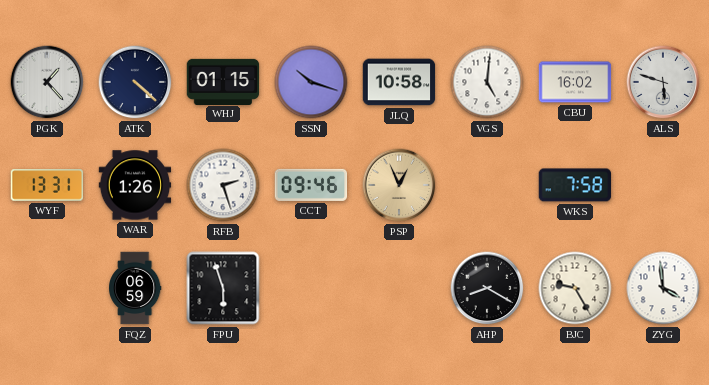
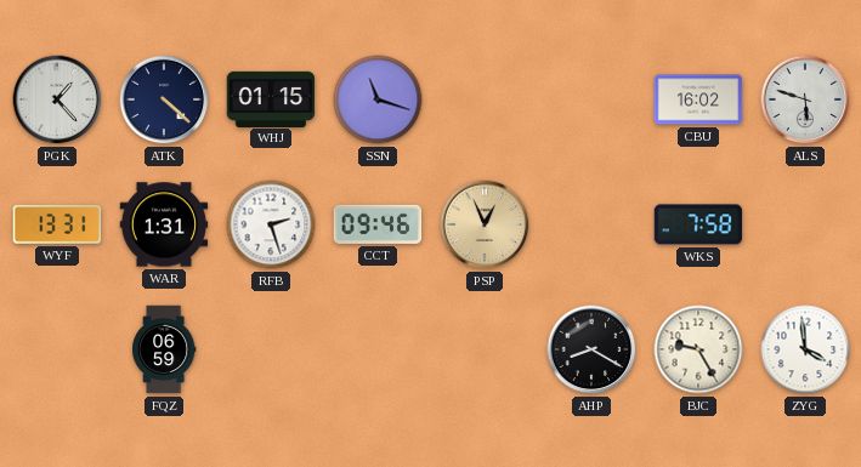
SSN: 10:18 -> 11:18
JLQ: 10:58 -> none
VGS: 5:01 -> none
WAR: 1:26 -> 1:31
FPU: 5:57 -> none
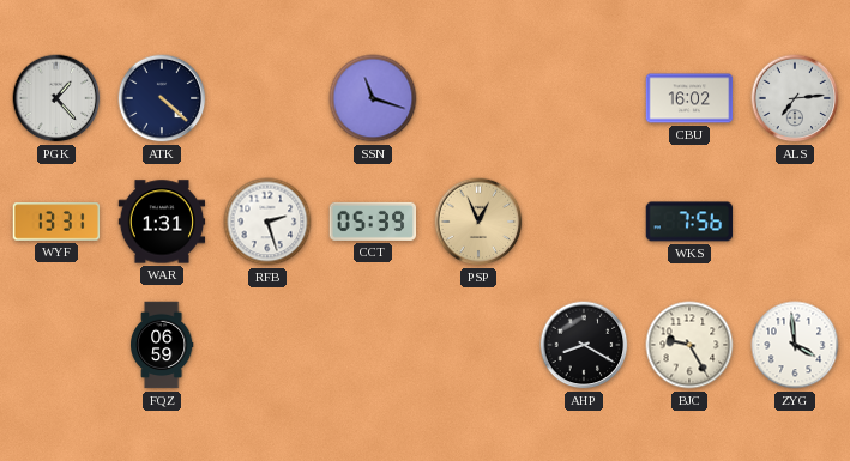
WHJ: 01:15 -> none
ALS: 5:48 -> 7:14
CCT: 09:46 -> 05:39
WKS: 7:58 -> 7:56
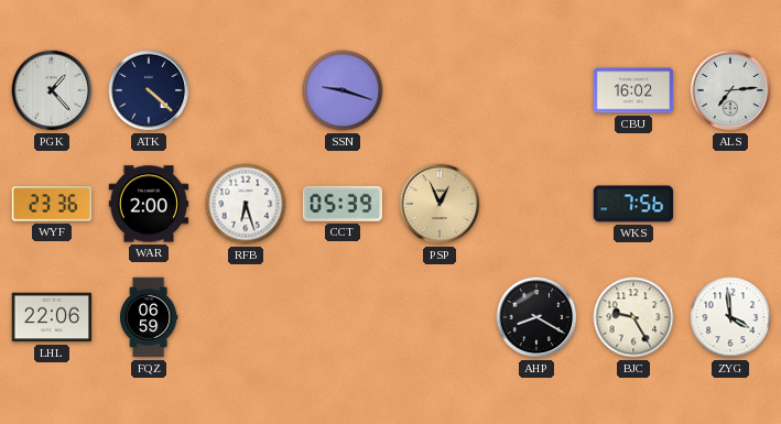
SSN: 11:18 -> 9:18
WYF: 13:31 -> 23:36
WAR: 1:31 -> 2:00
RFB: 2:27 -> 6:27
LHL: none -> 22:06
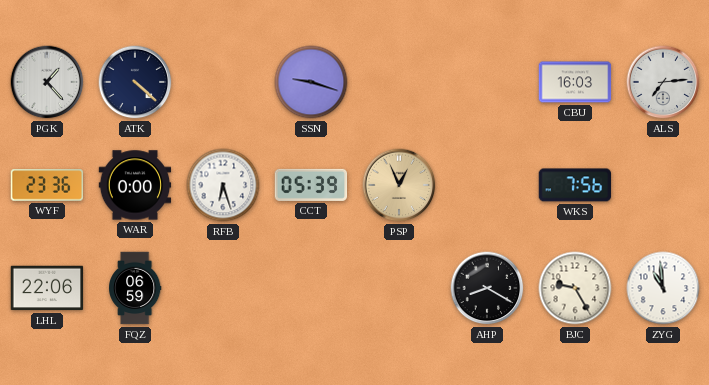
CBU: 16:02 -> 16:03
WAR: 2:00 -> 0:00
ZYG: 3:59 -> 10:59
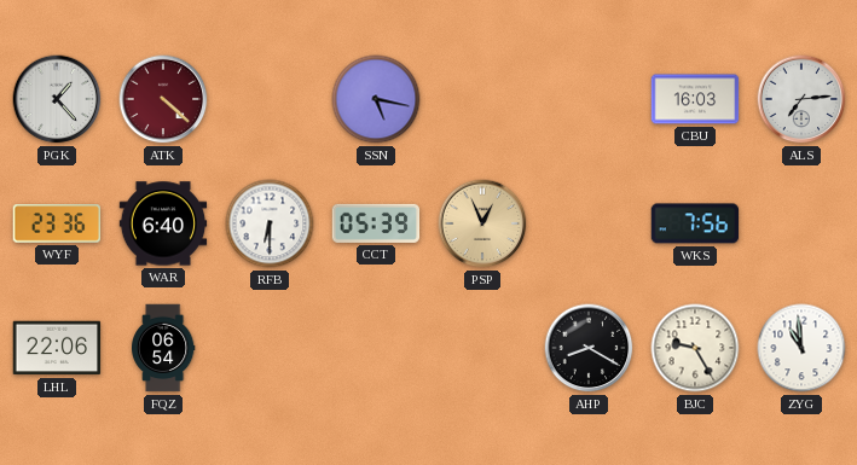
ATK dial: navy -> burgundy
SSN: 9:18 -> 5:17
WAR: 0:00 -> 6:40
RFB: 6:27 -> 6:30
FQZ: 06:59 -> 06:54
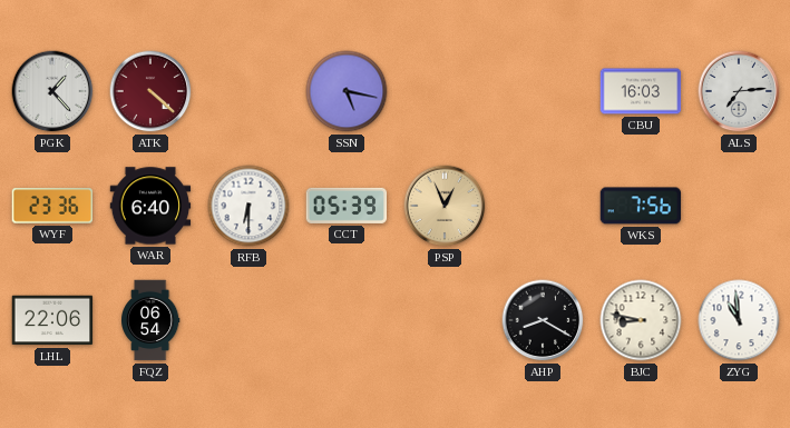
BJC: 9:25 -> 8:47
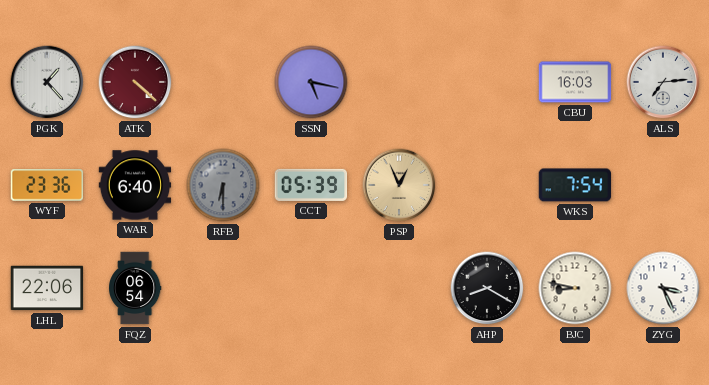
RFB dial: white -> grey
WKS: 7:56 -> 7:54
ZYG: 10:59 -> 3:26
